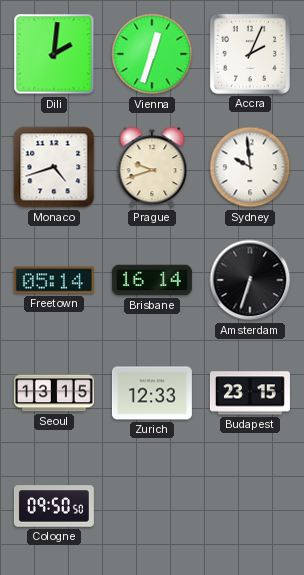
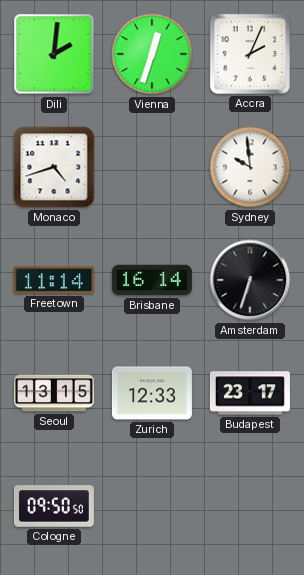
Prague: 9:42 -> none
Freetown: 05:14 -> 11:14
Budapest: 23:15 -> 23:17
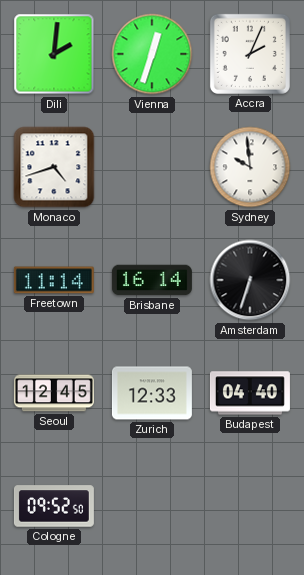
Seoul: 13:15 -> 12:45
Budapest: 23:17 -> 04:40
Cologne: 09:50 -> 09:52
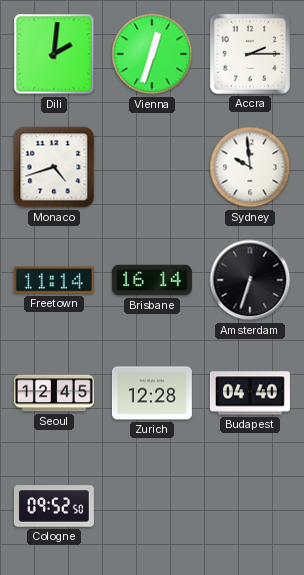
Accra: 2:04 -> 2:15
Zurich: 12:33 -> 12:28
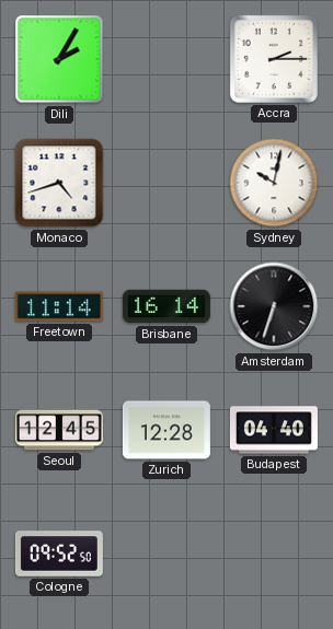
Dili: 2:01 -> 2:05
Vienna: 12:33 -> none
Sydney: 9:59 -> 10:02
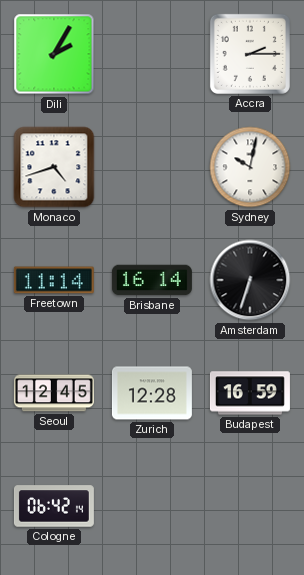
Budapest: 04:40 -> 16:59
Cologne: 09:52 -> 06:42
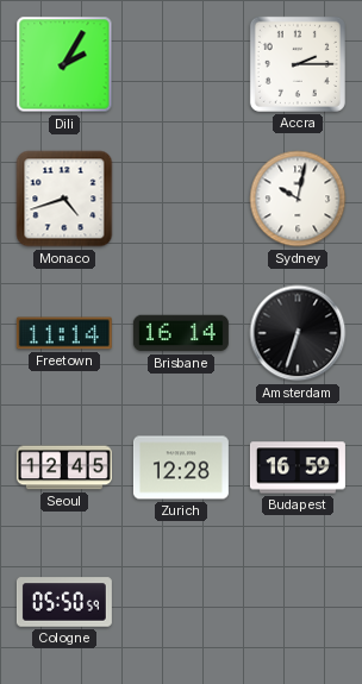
Cologne: 06:42 -> 05:50
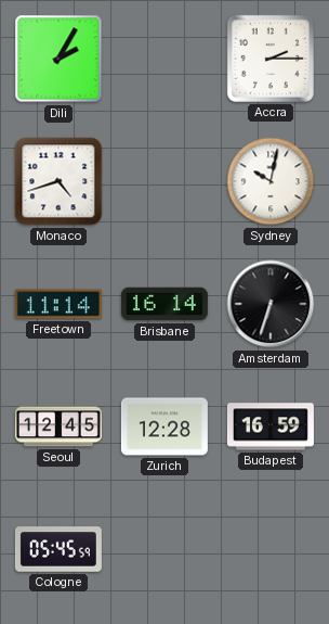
Cologne: 05:50 -> 05:45
